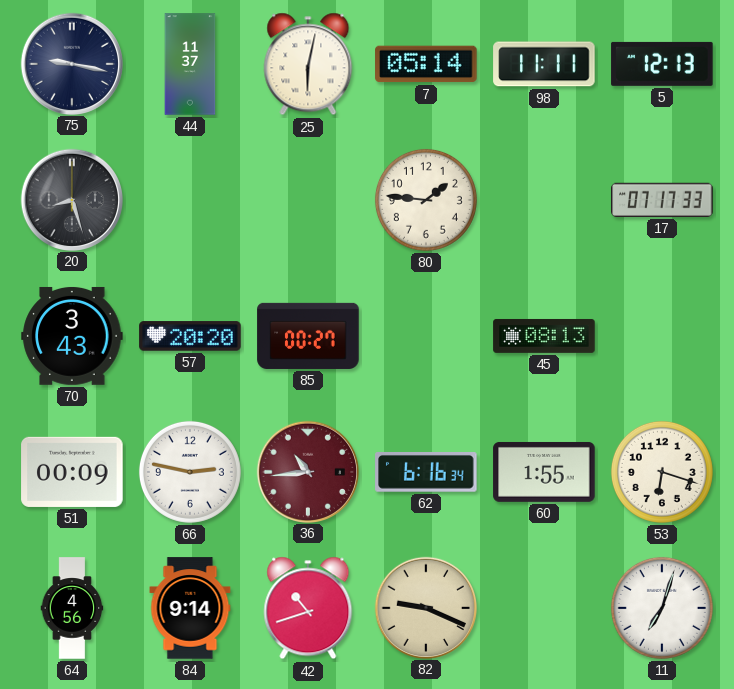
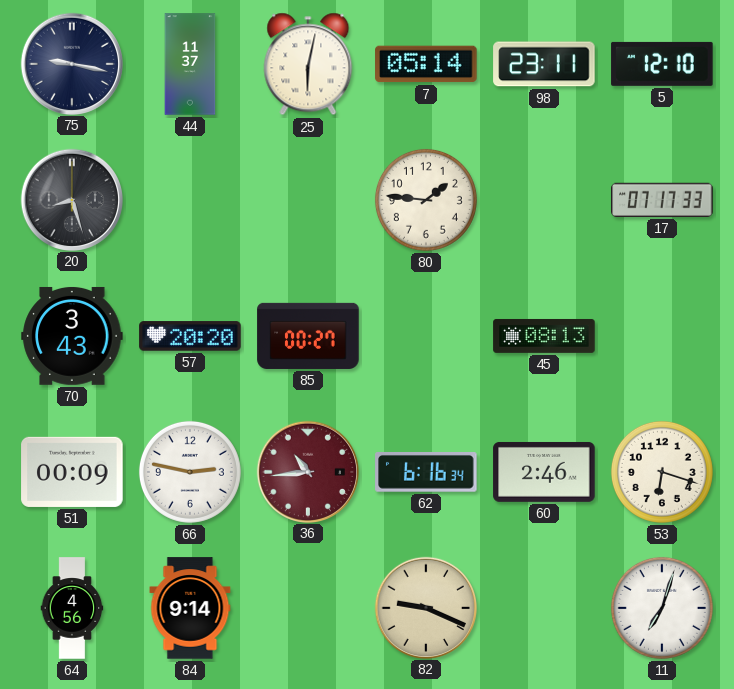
98: 11:11 -> 23:11
5: 12:13 -> 12:10
60: 1:55 -> 2:46
42: 10:42 -> none
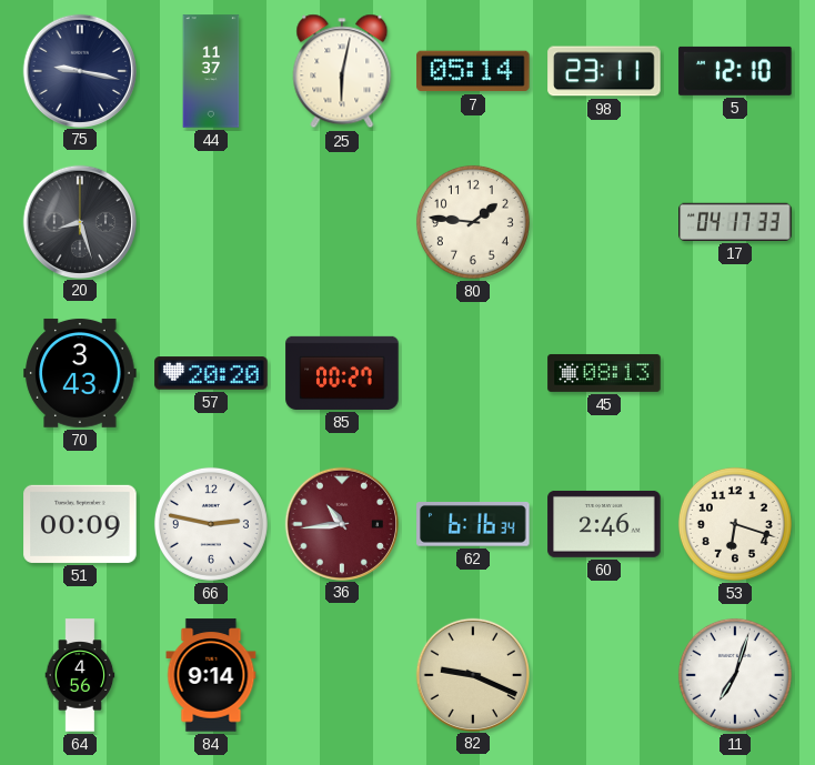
17: 07:17 -> 04:17
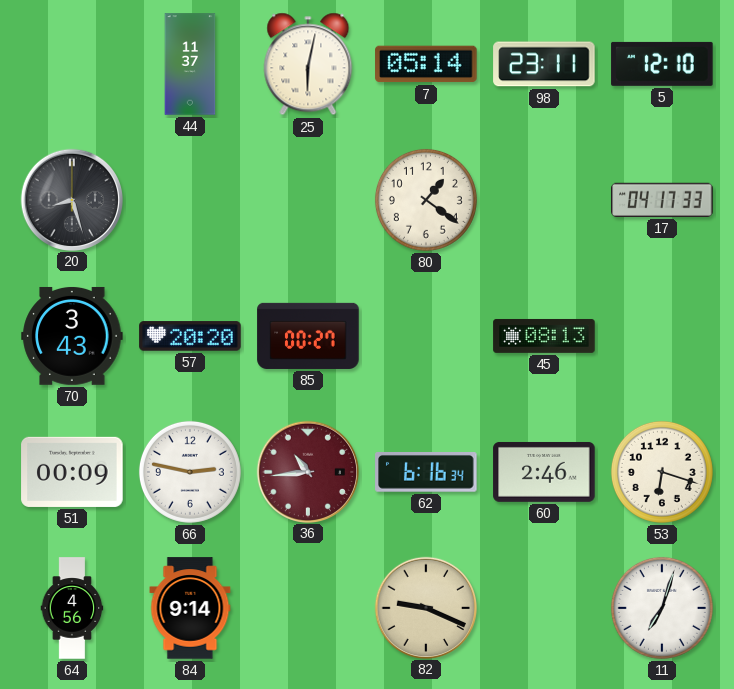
75: 9:17 -> none
80: 1:46 -> 1:21
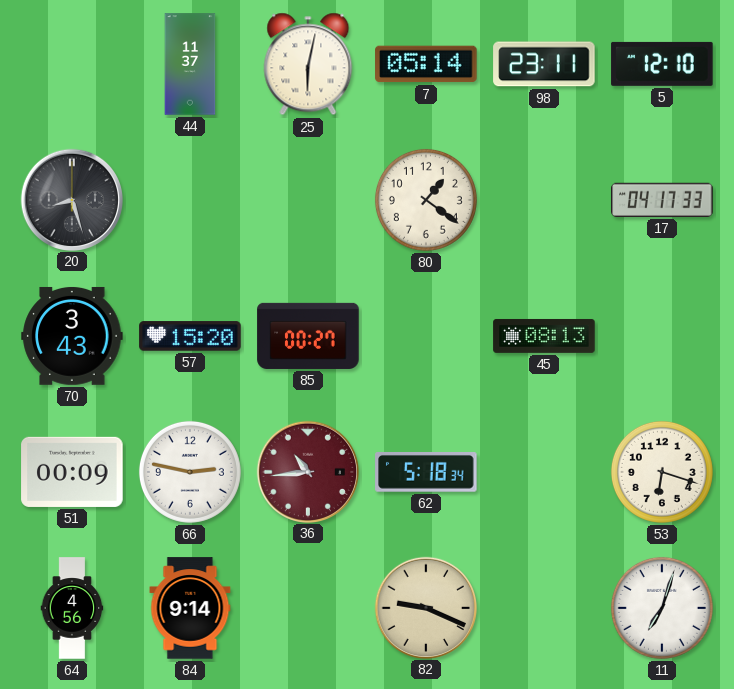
57: 20:20 -> 15:20
62: 6:16 -> 5:18
60: 2:46 -> none
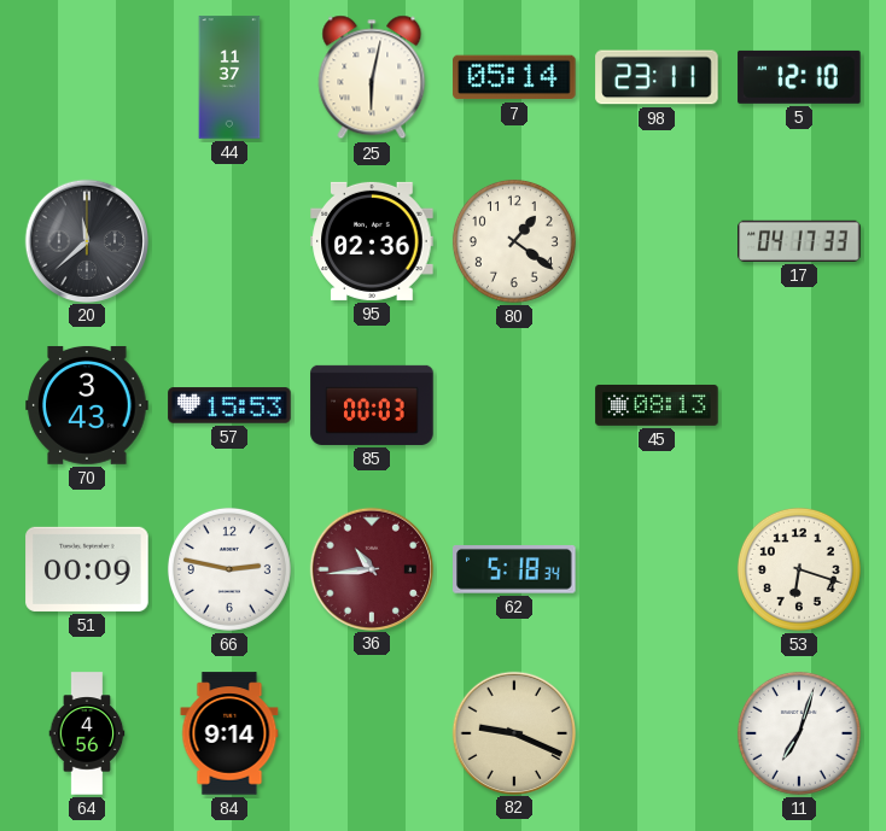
20: 8:27 -> 11:38
95: none -> 02:36
57: 15:20 -> 15:53
85: 00:27 -> 00:03
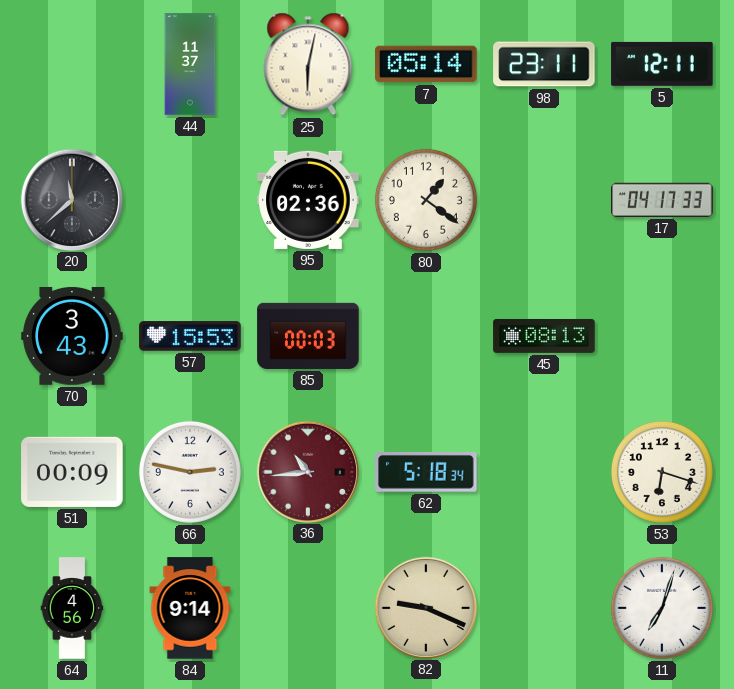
5: 12:10 -> 12:11
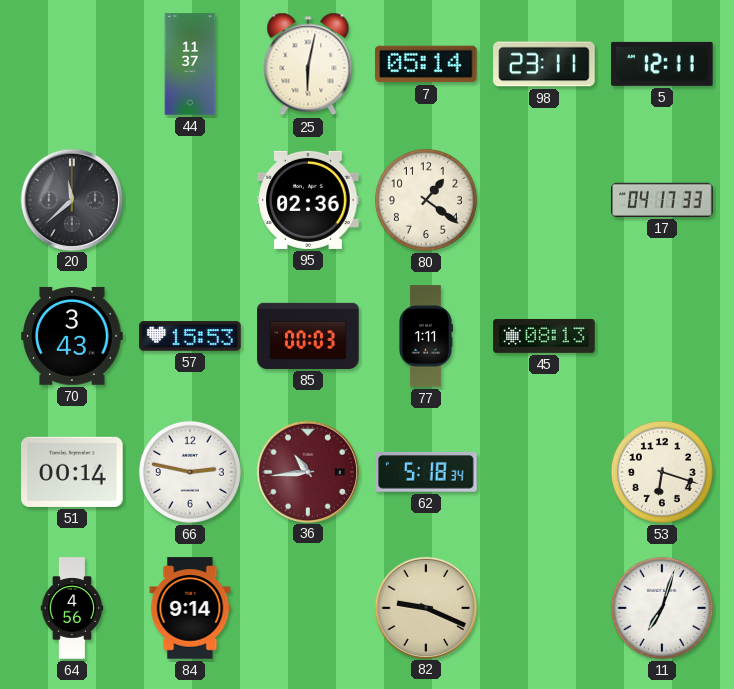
77: none -> 1:11
51: 00:09 -> 00:14
